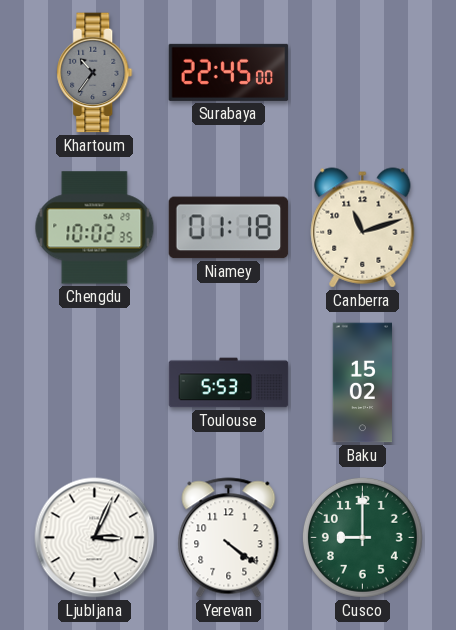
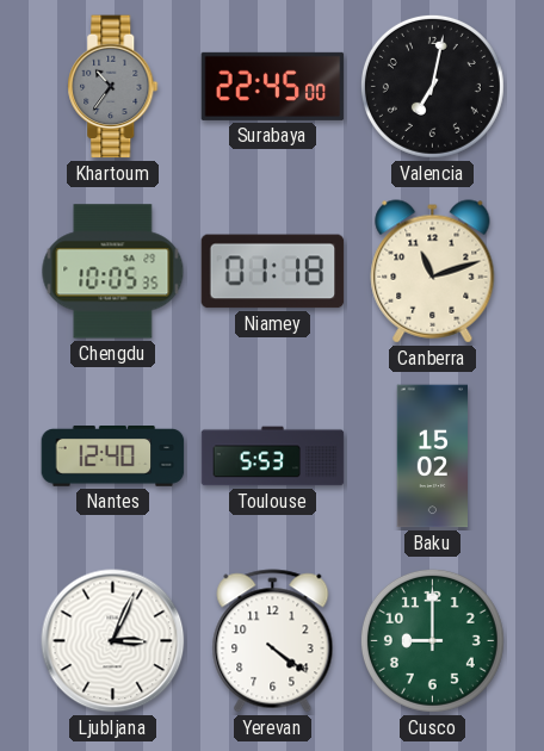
Valencia: none -> 7:02
Chengdu: 10:02 -> 10:05
Nantes: none -> 12:40
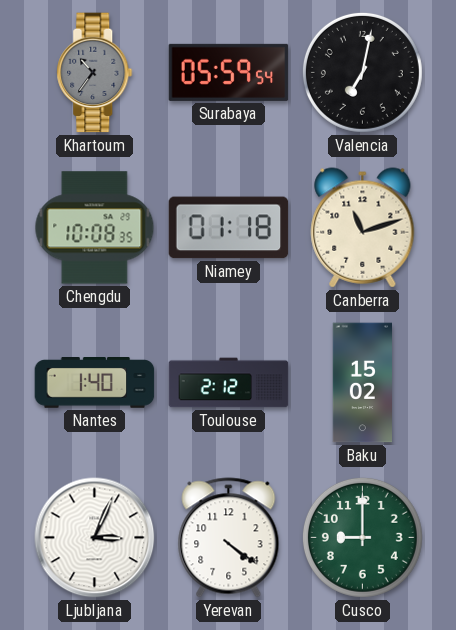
Surabaya: 22:45 -> 05:59
Chengdu: 10:05 -> 10:08
Nantes: 12:40 -> 1:40
Toulouse: 5:53 -> 2:12
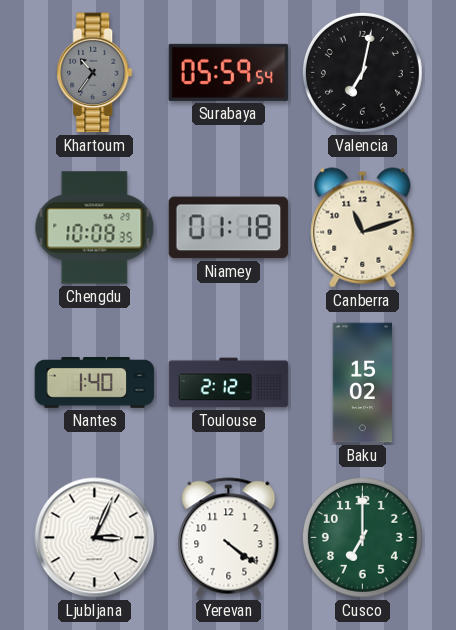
Cusco: 9:00 -> 7:00
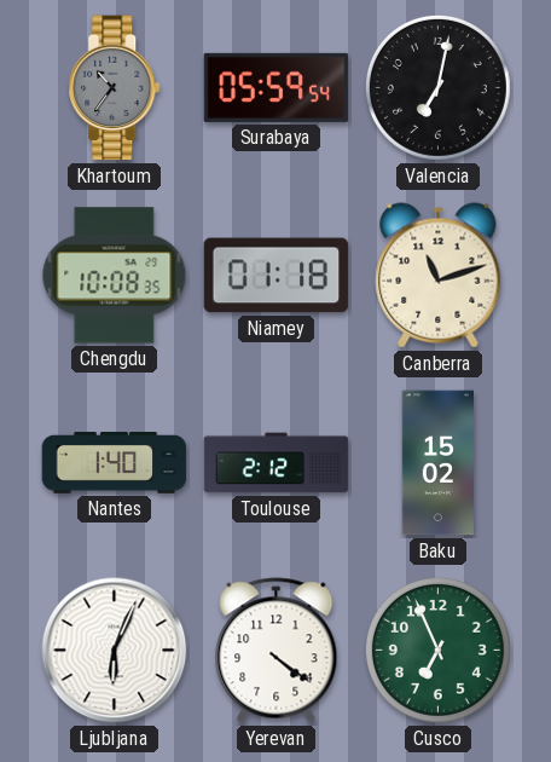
Ljubljana: 3:04 -> 6:04
Cusco: 7:00 -> 6:56
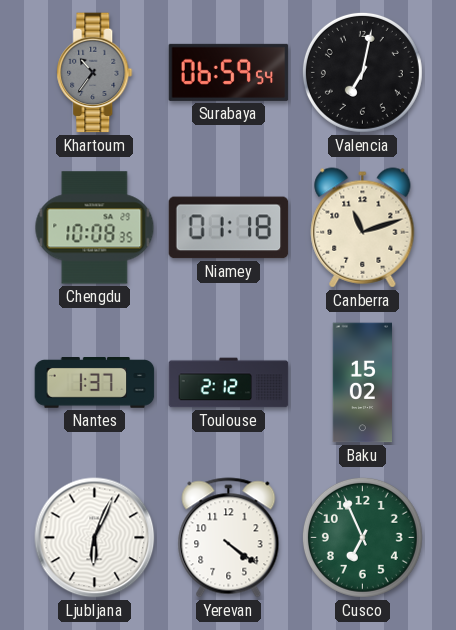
Surabaya: 05:59 -> 06:59
Nantes: 1:40 -> 1:37
